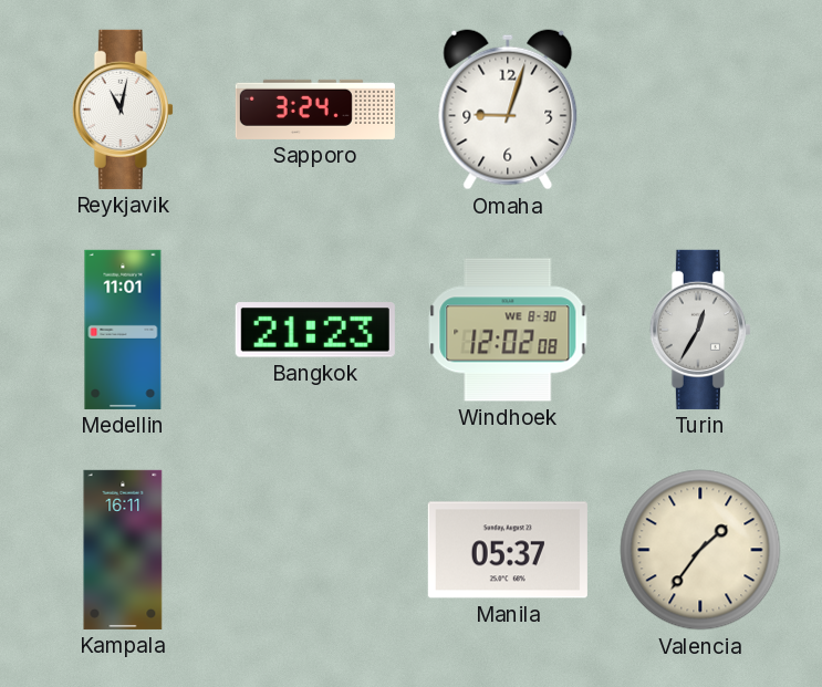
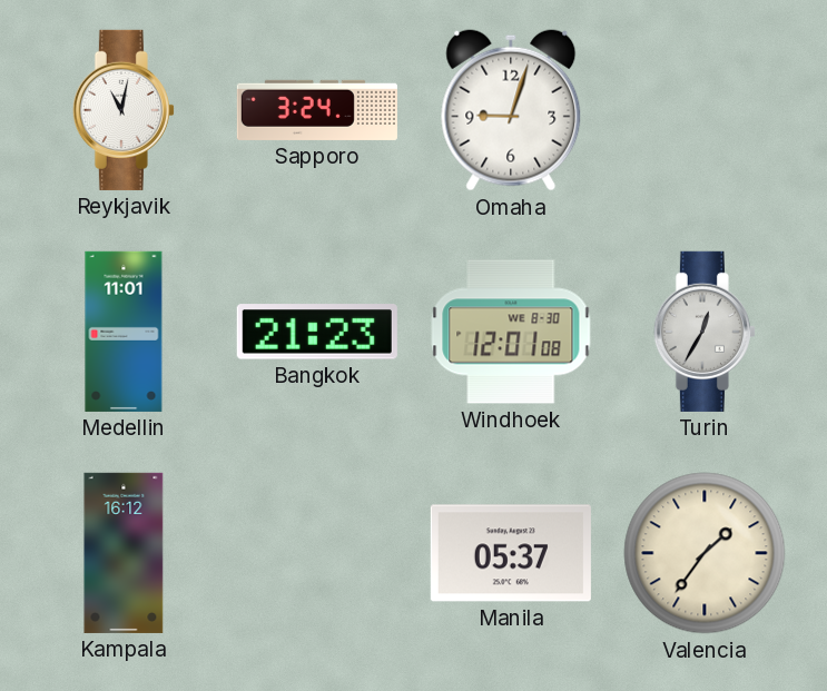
Windhoek: 12:02 -> 12:01
Kampala: 16:11 -> 16:12
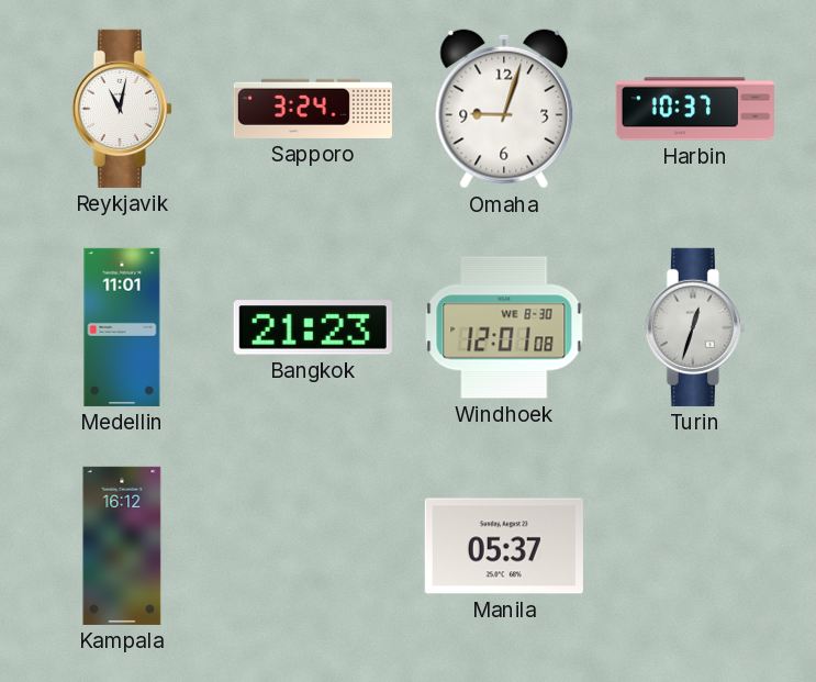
Harbin: none -> 10:37
Turin: 12:35 -> 12:33
Valencia: 1:36 -> none
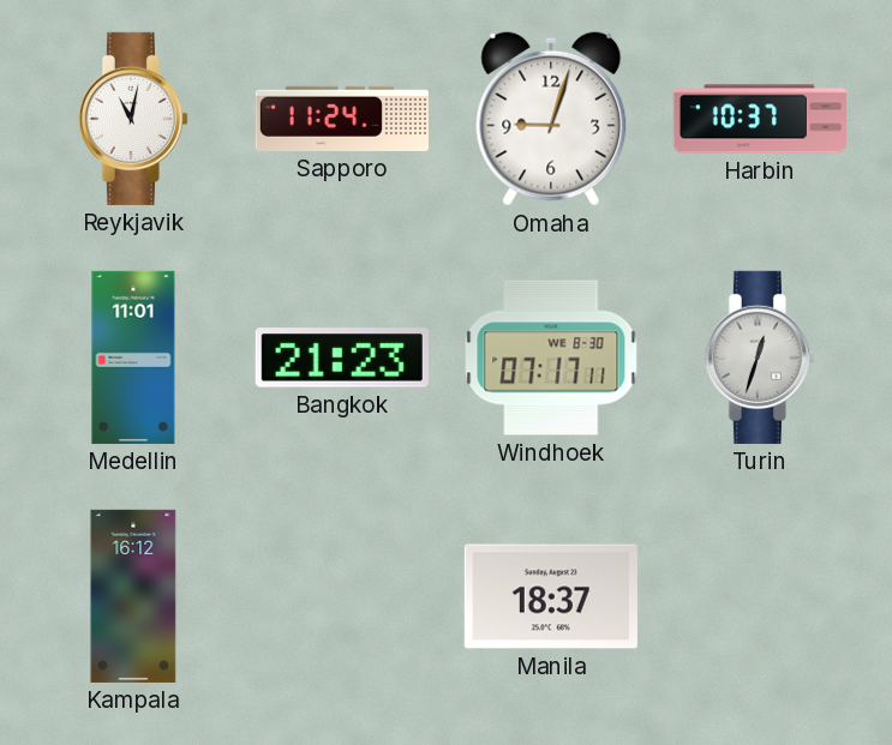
Sapporo: 3:24 -> 11:24
Windhoek: 12:01 -> 07:17
Manila: 05:37 -> 18:37
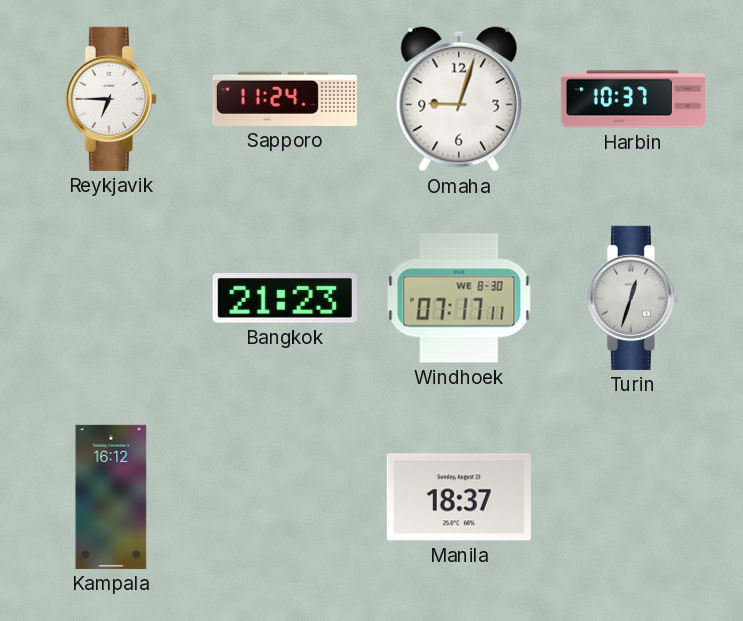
Reykjavik: 11:02 -> 6:45
Medellin: 11:01 -> none
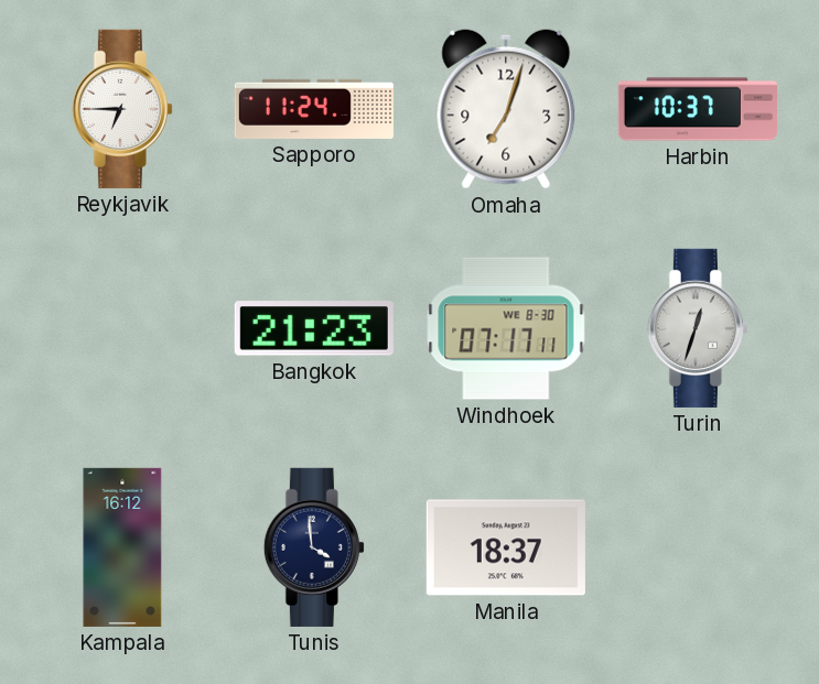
Omaha: 9:03 -> 7:03
Tunis: none -> 3:59
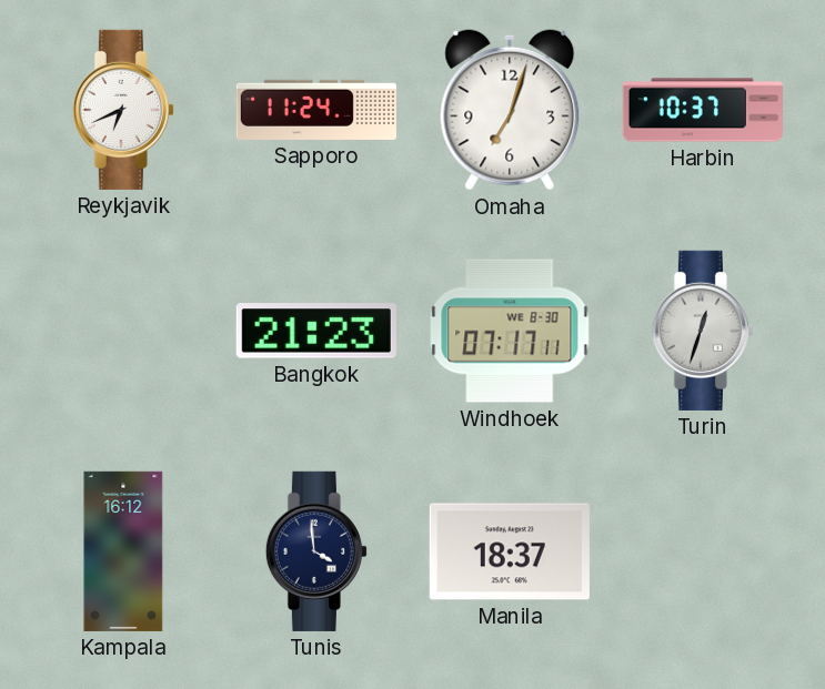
Reykjavik: 6:45 -> 6:41
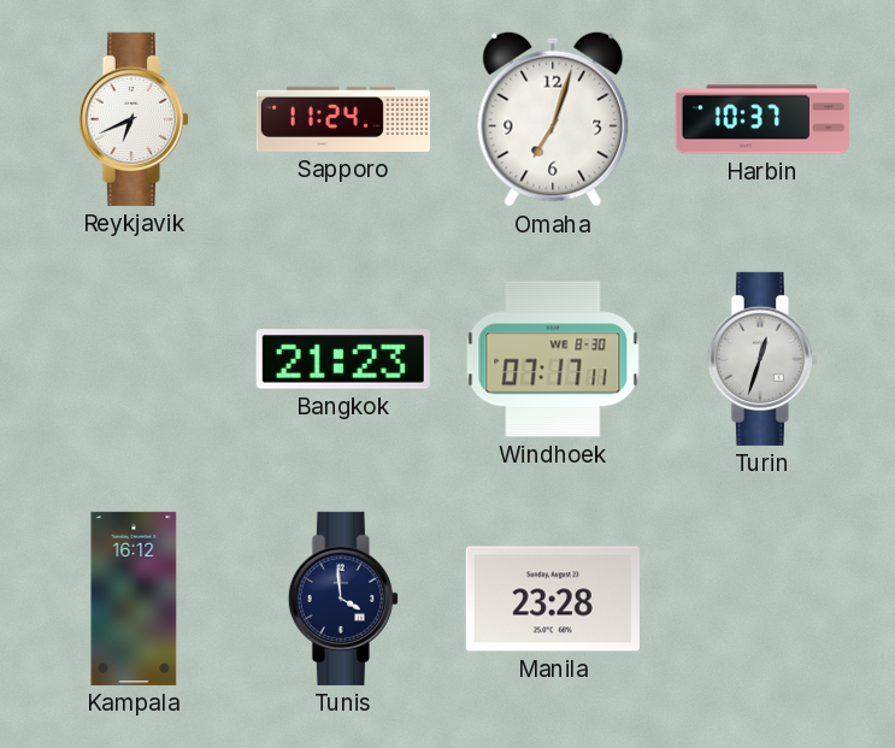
Manila: 18:37 -> 23:28
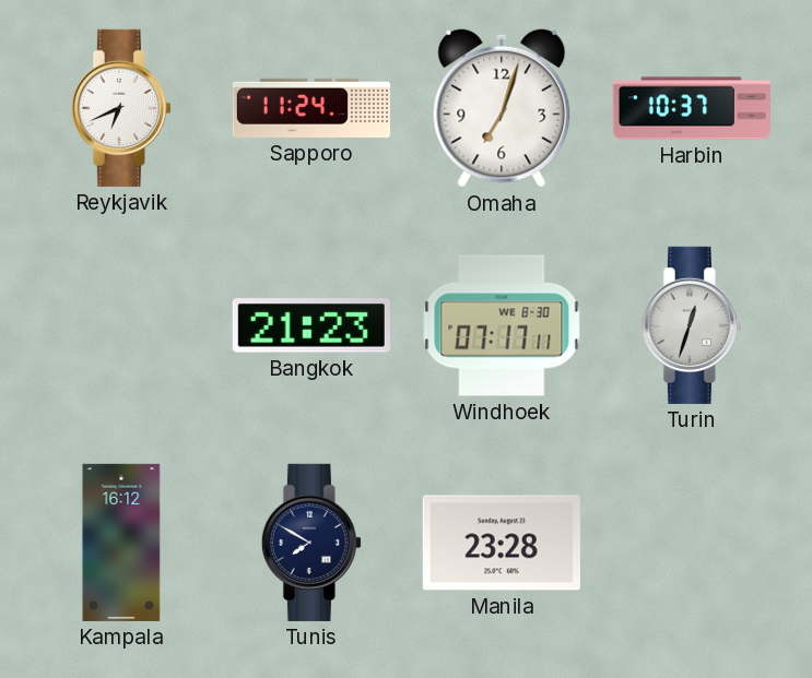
Tunis: 3:59 -> 7:50
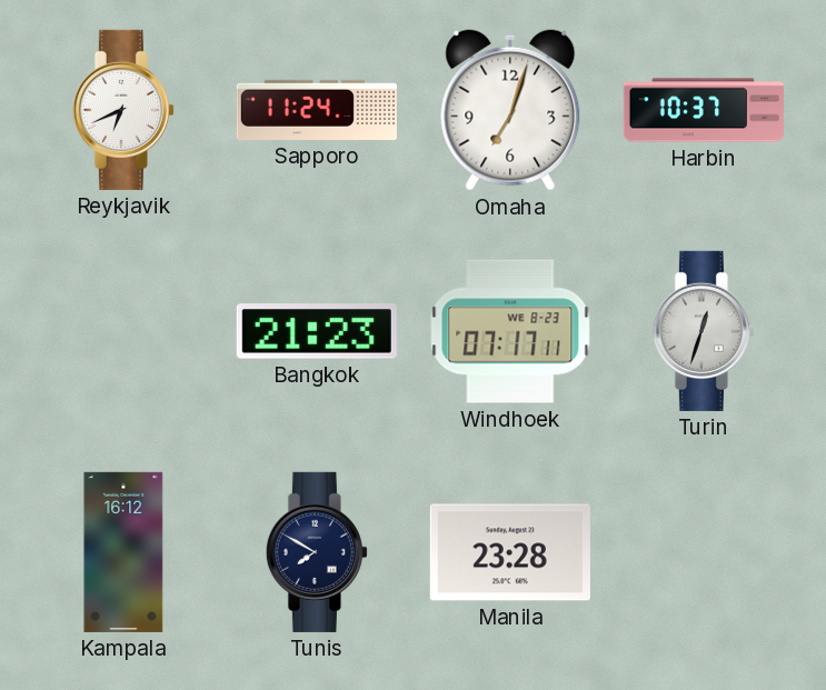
Windhoek date: WE 8-30 -> WE 8-23
